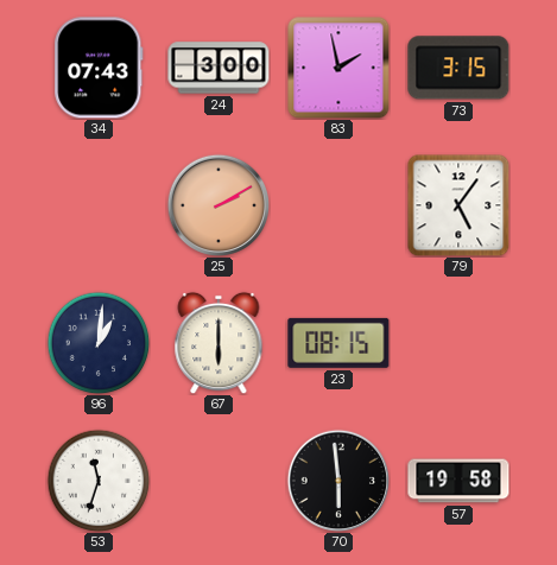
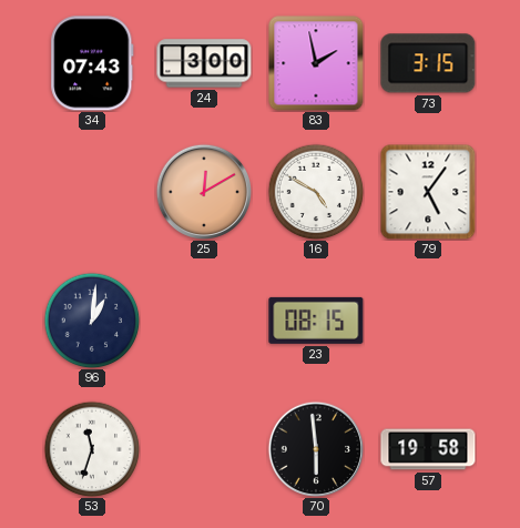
25: 2:10 -> 12:10
16: none -> 4:50
67: 6:00 -> none
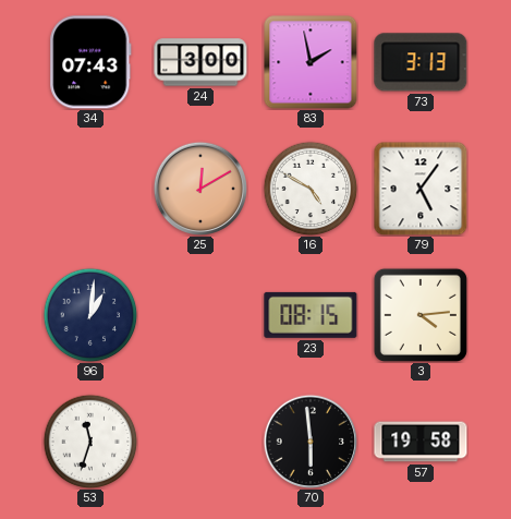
73: 3:15 -> 3:13
3: none -> 4:14
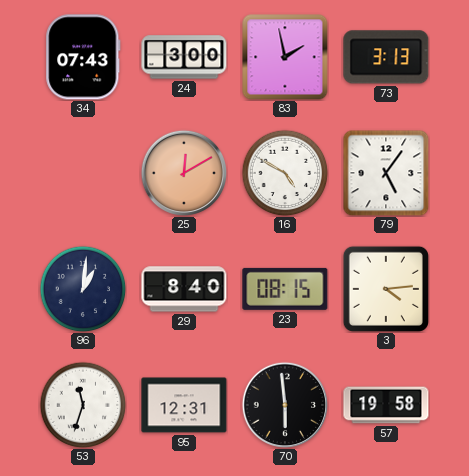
29: none -> 8:40
95: none -> 12:31
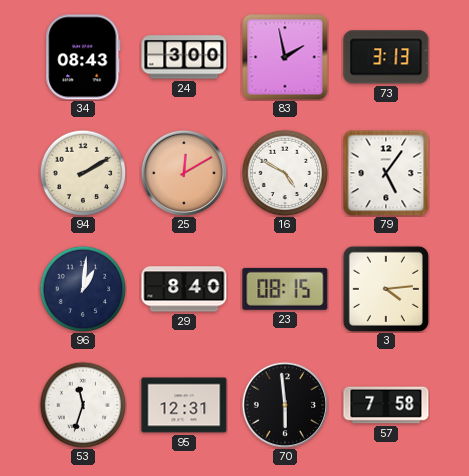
34: 07:43 -> 08:43
94: none -> 2:10
57: 19:58 -> 7:58
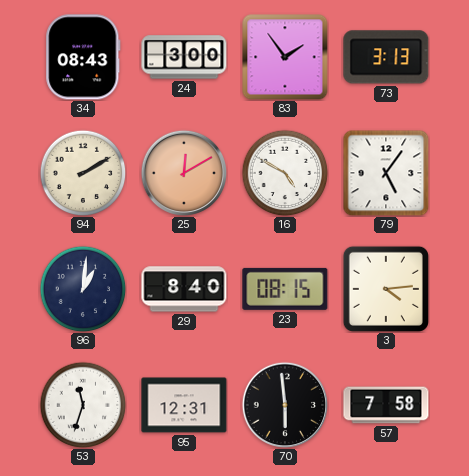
83: 1:58 -> 1:54
